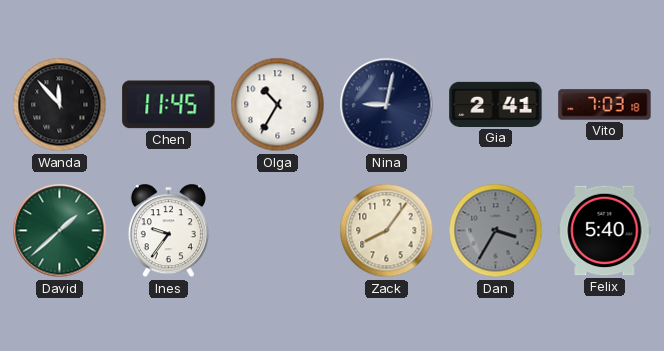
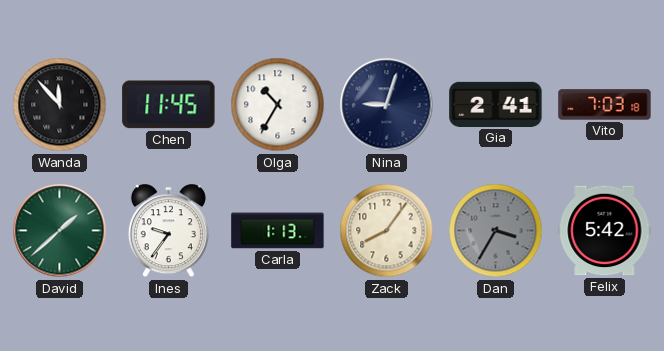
Nina: 9:02 -> 9:03
Carla: none -> 1:13
Felix: 5:40 -> 5:42
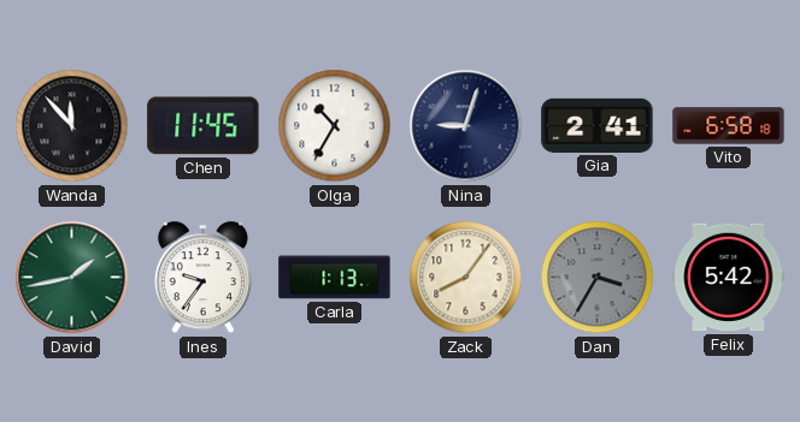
Vito: 7:03 -> 6:58
David: 1:38 -> 1:43
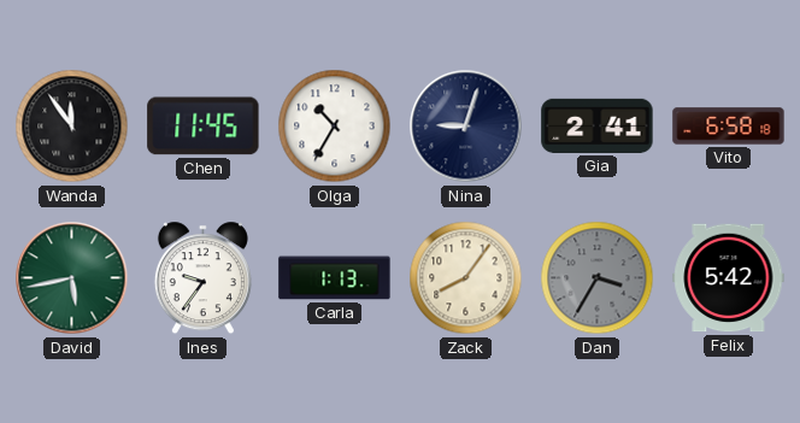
Wanda: 11:53 -> 11:54
David: 1:43 -> 5:43
